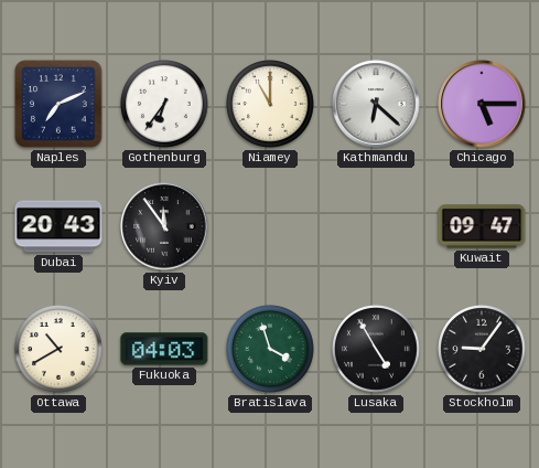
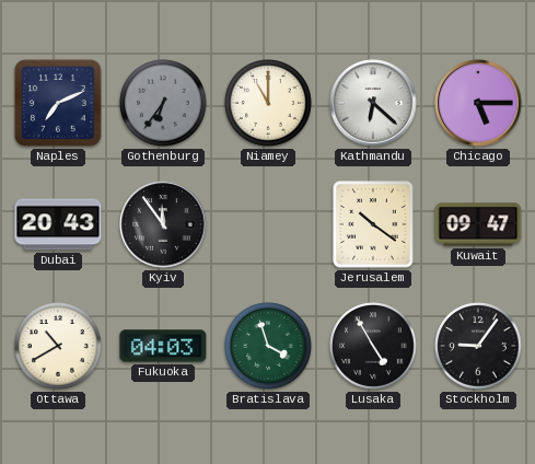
Gothenburg dial: white -> grey
Jerusalem: none -> 10:21
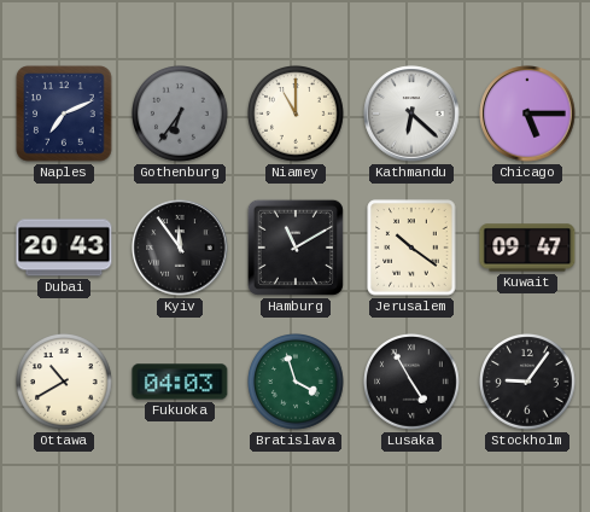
Hamburg: none -> 11:10
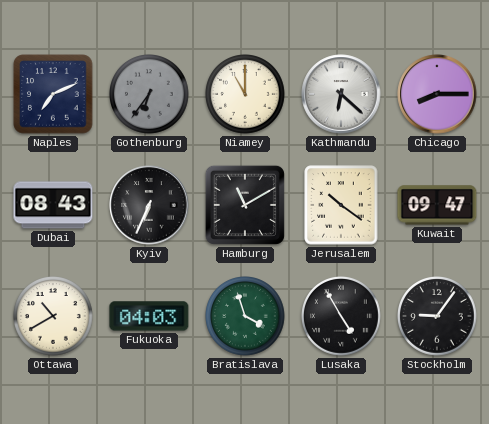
Chicago: 5:15 -> 8:15
Dubai: 20:43 -> 08:43
Kyiv: 11:54 -> 6:34
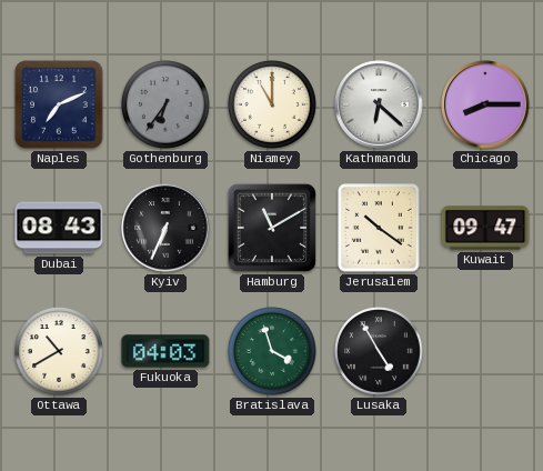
Stockholm: 9:06 -> none
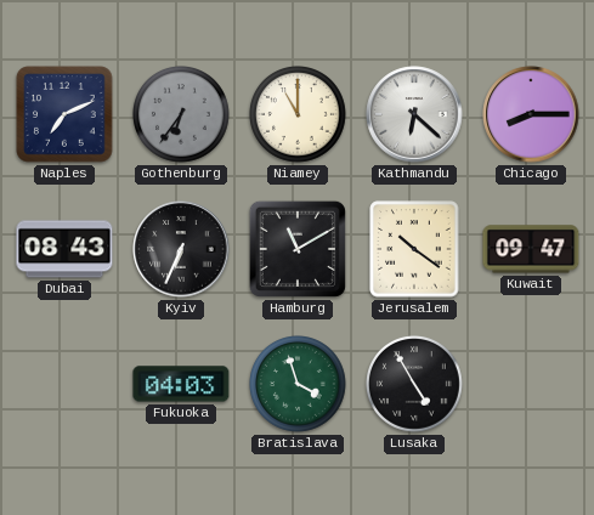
Ottawa: 10:40 -> none
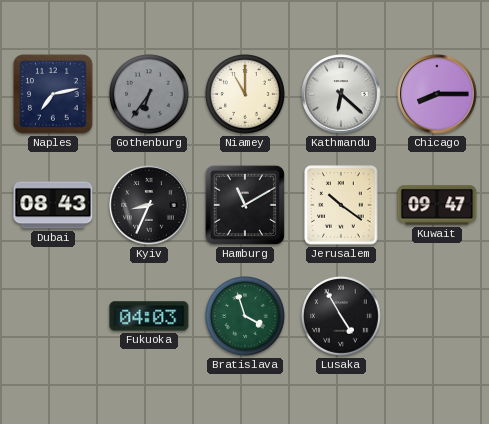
Naples: 7:11 -> 7:13
Kyiv: 6:34 -> 8:34
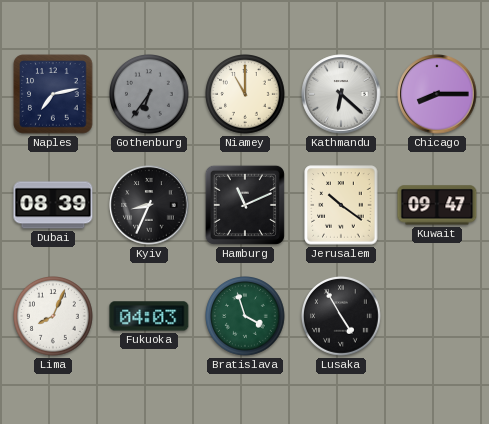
Dubai: 08:43 -> 08:39
Hamburg: 11:10 -> 11:11
Lima: none -> 8:04
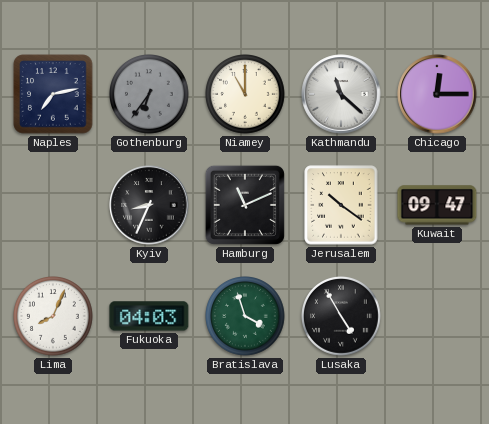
Kathmandu: 6:22 -> 11:22
Chicago: 8:15 -> 12:15
Dubai: 08:39 -> none
